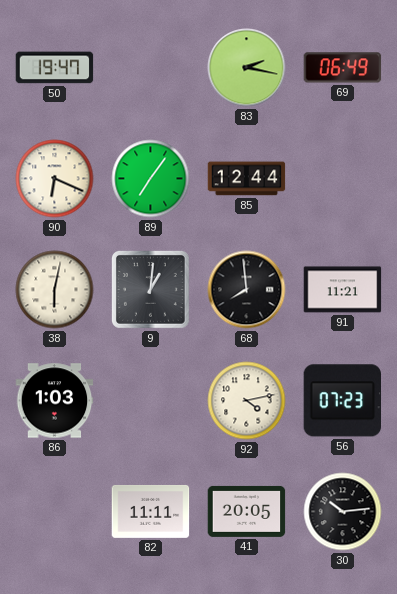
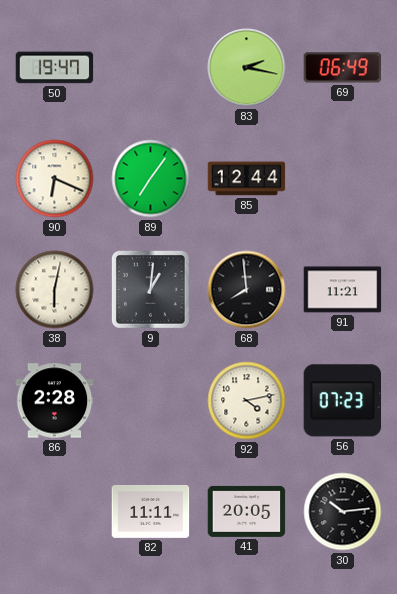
86: 1:03 -> 2:28
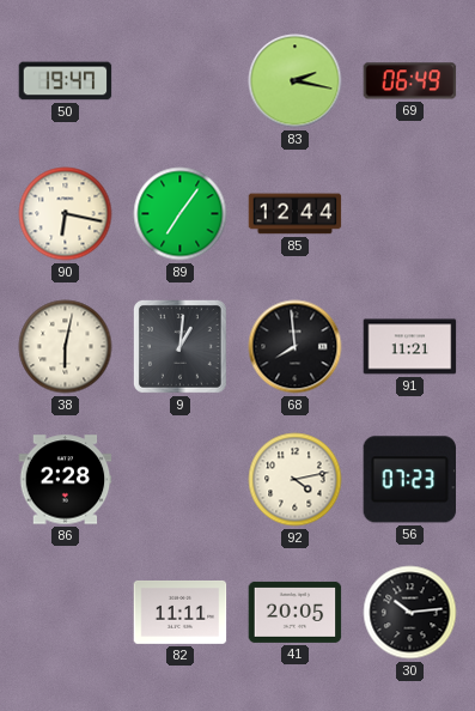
90: 6:19 -> 6:17
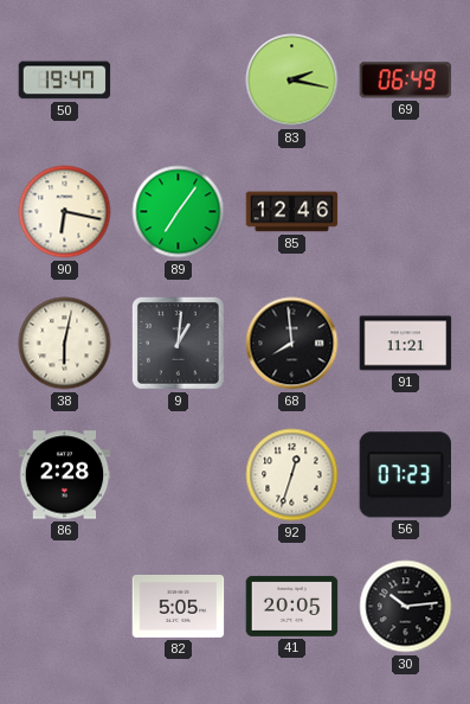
85: 12:44 -> 12:46
92: 4:13 -> 12:33
82: 11:11 -> 5:05
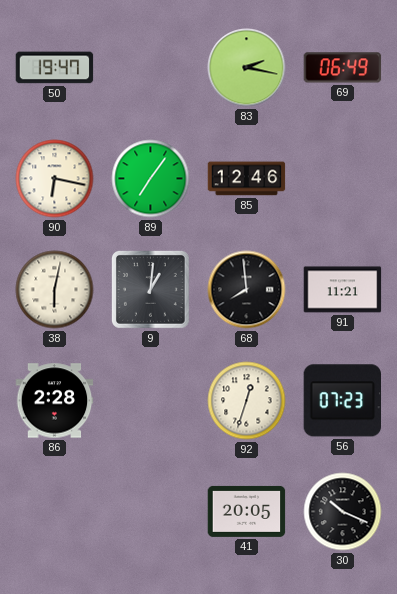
82: 5:05 -> none
30: 10:14 -> 10:19
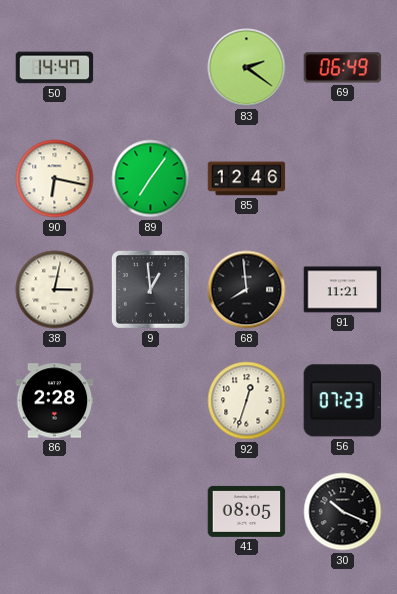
50: 19:47 -> 14:47
83: 2:17 -> 2:21
38: 6:02 -> 3:02
9: 1:01 -> 12:59
41: 20:05 -> 08:05
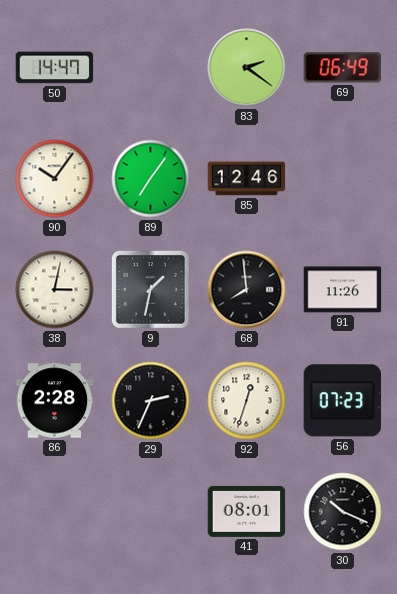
90: 6:17 -> 10:06
9: 12:59 -> 1:32
91: 11:21 -> 11:26
29: none -> 2:34
41: 08:05 -> 08:01
